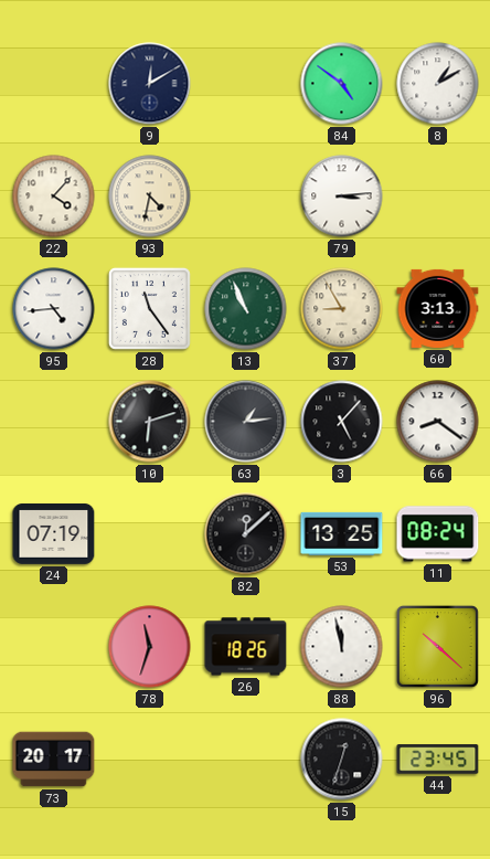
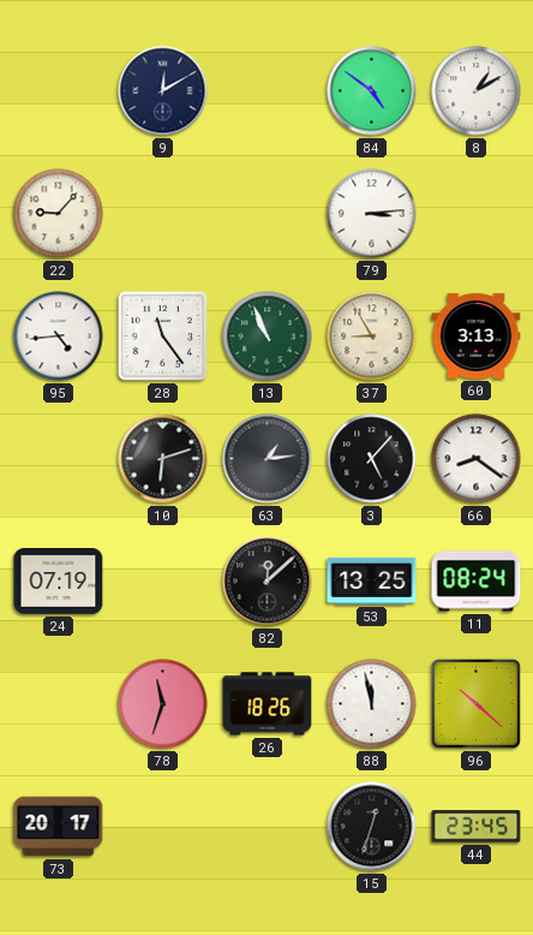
22: 4:07 -> 9:07
93: 4:32 -> none
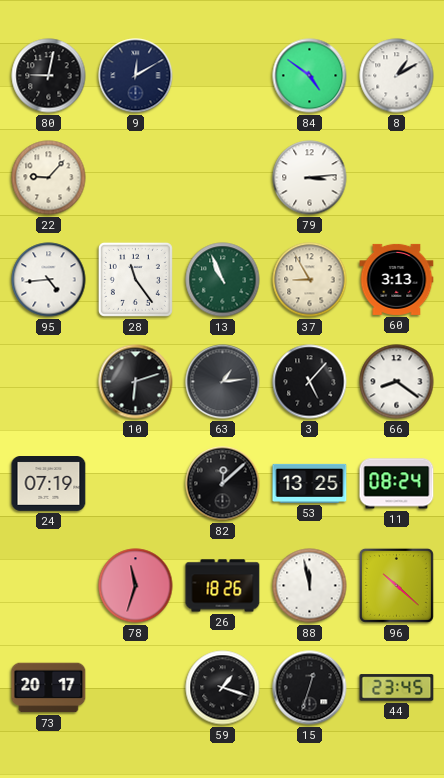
80: none -> 9:02
59: none -> 1:18
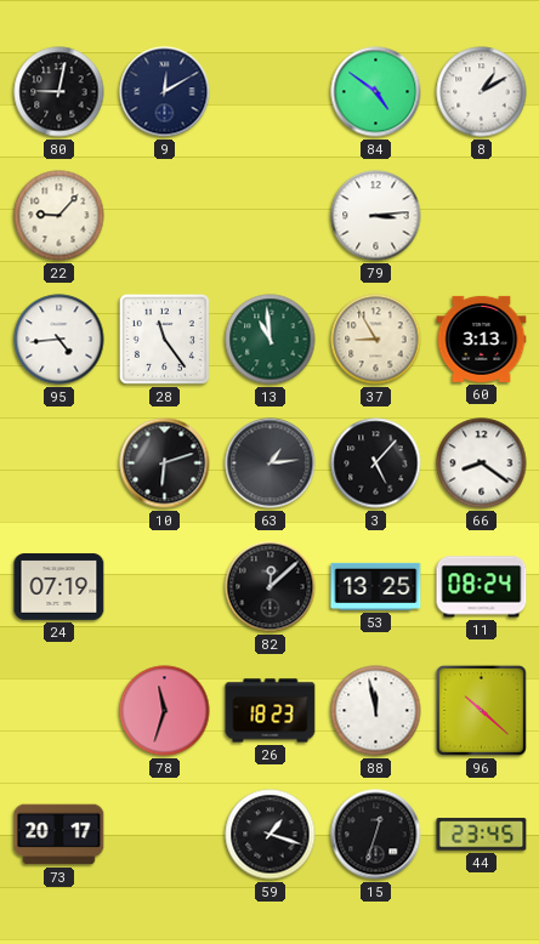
13: 10:56 -> 10:59
26: 18:26 -> 18:23
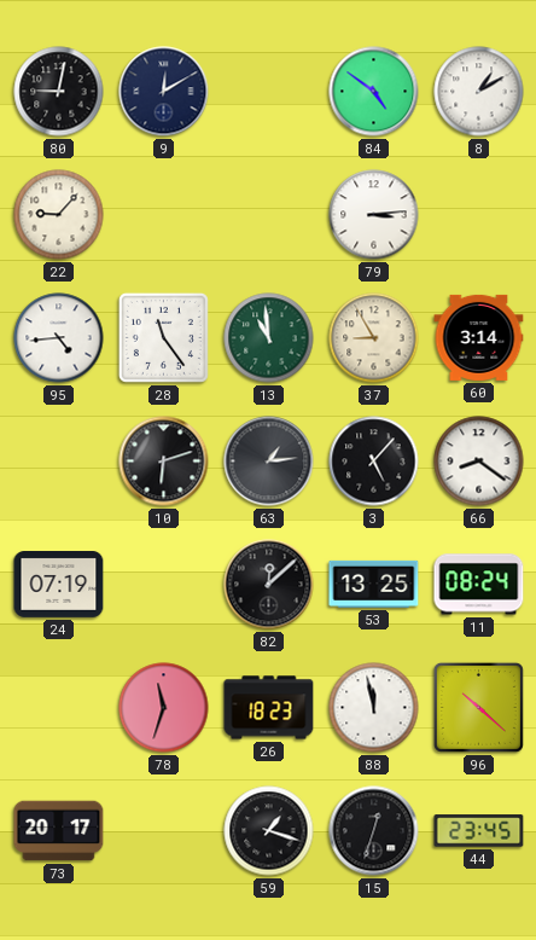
60: 3:13 -> 3:14
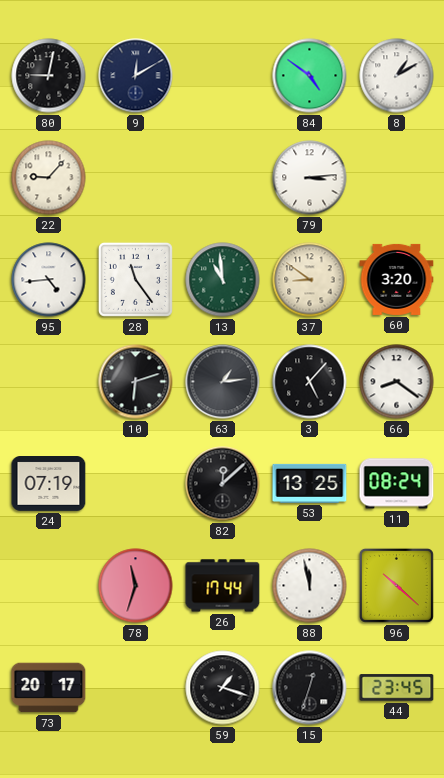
37: 8:55 -> 8:51
60: 3:14 -> 3:20
26: 18:23 -> 17:44
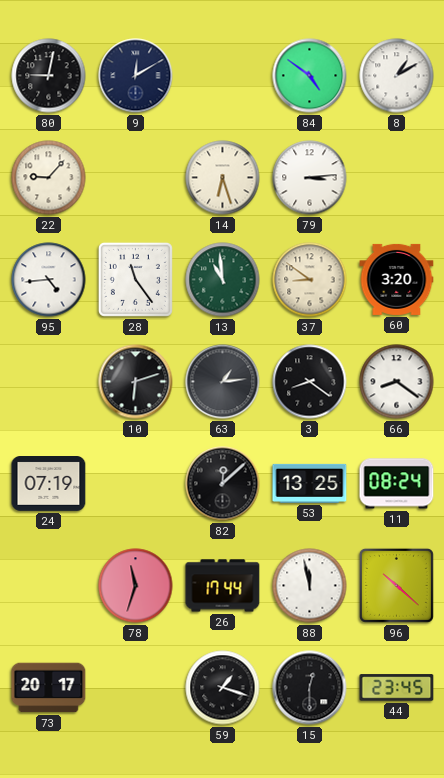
14: none -> 6:27
3: 5:07 -> 8:21
15: 12:33 -> 12:30
